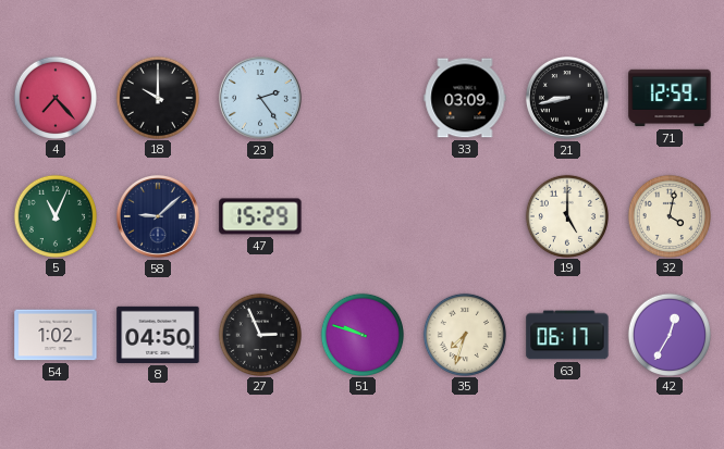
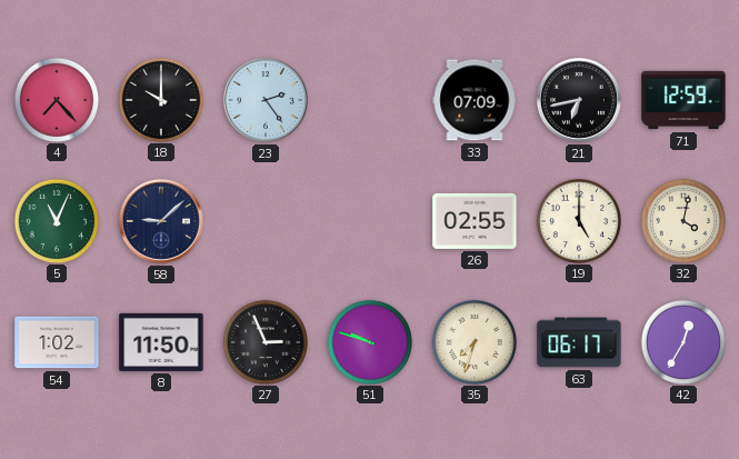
33: 03:09 -> 07:09
21: 8:43 -> 6:43
47: 15:29 -> none
26: none -> 02:55
8: 04:50 -> 11:50
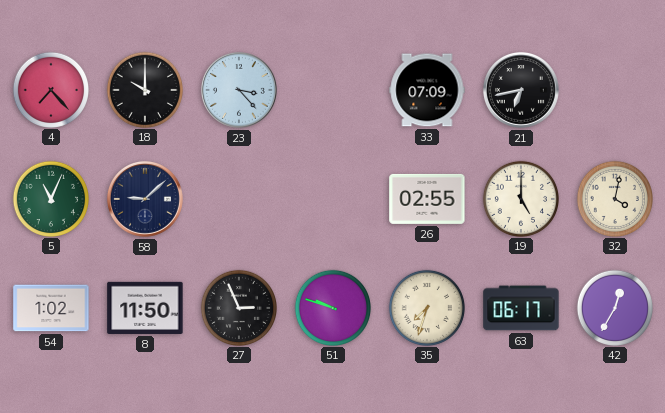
23: 2:24 -> 3:23
71: 12:59 -> none
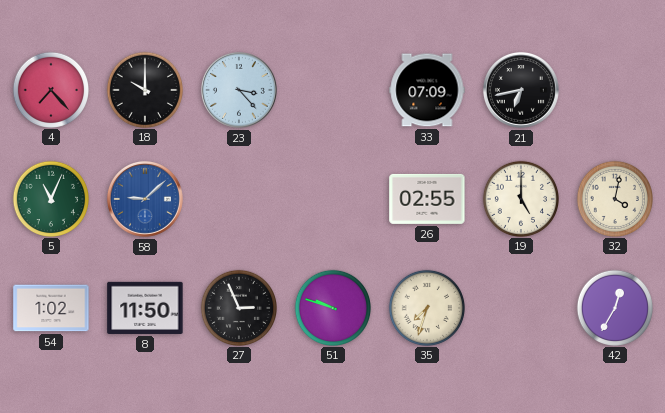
58 dial: navy -> blue
63: 06:17 -> none
